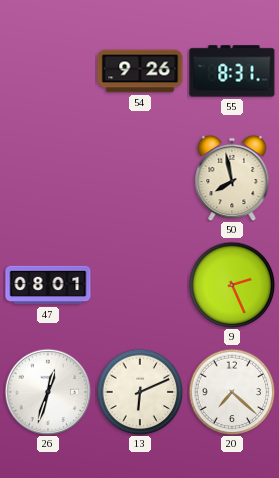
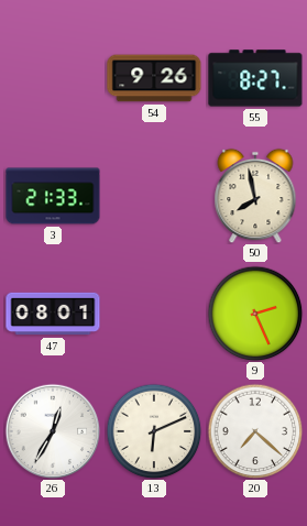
55: 8:31 -> 8:27
3: none -> 21:33
26: 12:33 -> 12:35
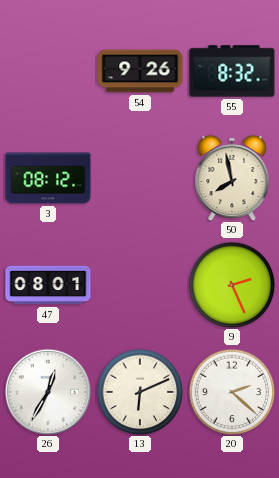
55: 8:27 -> 8:32
3: 21:33 -> 08:12
20: 7:22 -> 2:22
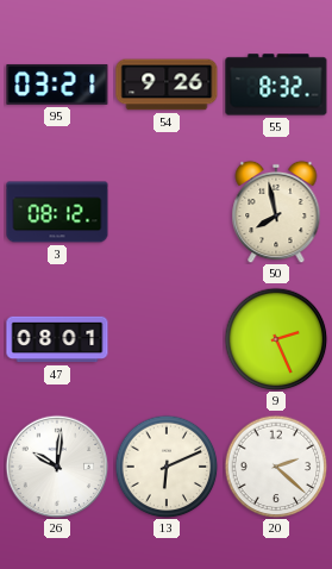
95: none -> 03:21
26: 12:35 -> 10:01
